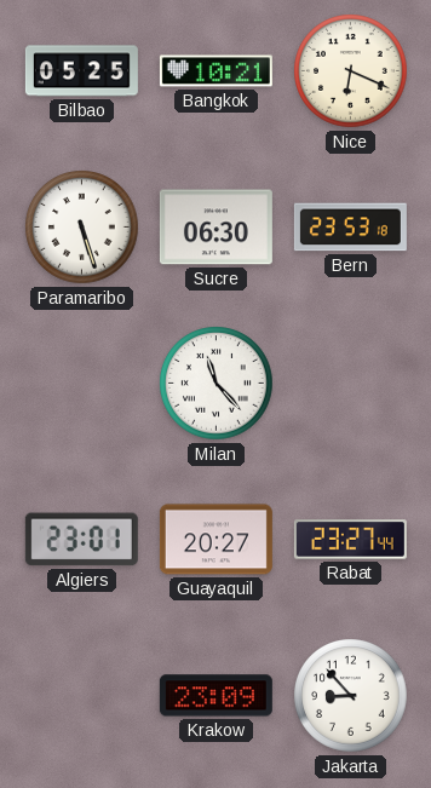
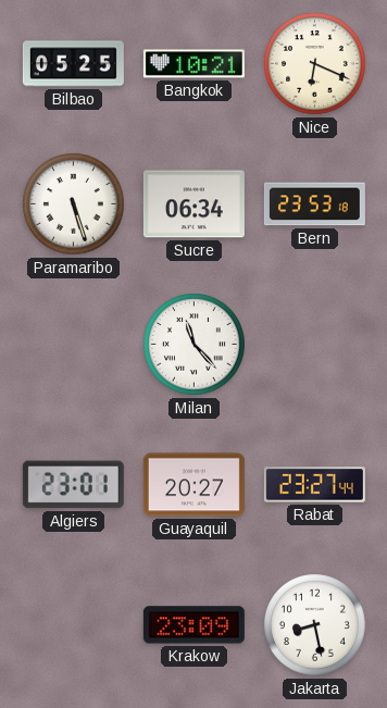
Sucre: 06:30 -> 06:34
Jakarta: 8:53 -> 8:28
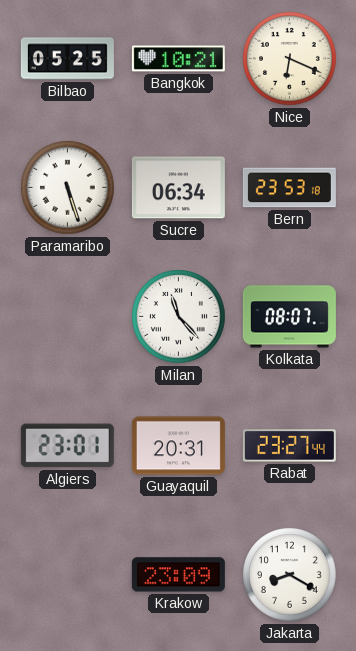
Kolkata: none -> 08:07
Guayaquil: 20:27 -> 20:31
Jakarta: 8:28 -> 8:20
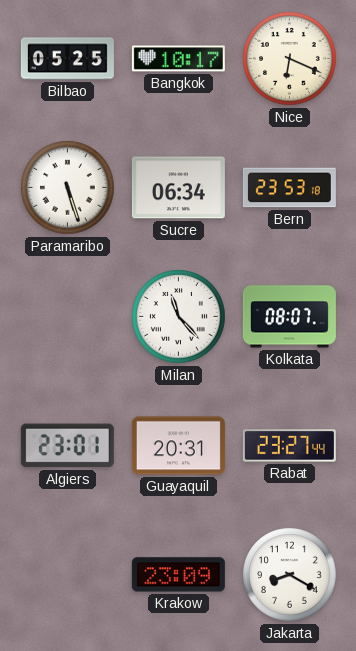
Bangkok: 10:21 -> 10:17
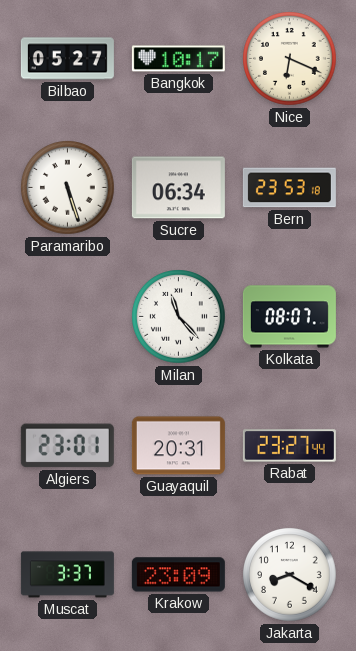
Bilbao: 05:25 -> 05:27
Muscat: none -> 3:37
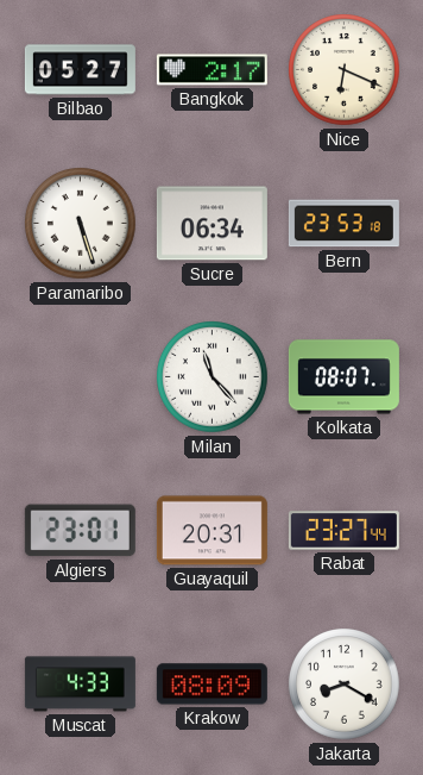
Bangkok: 10:17 -> 2:17
Muscat: 3:37 -> 4:33
Krakow: 23:09 -> 08:09
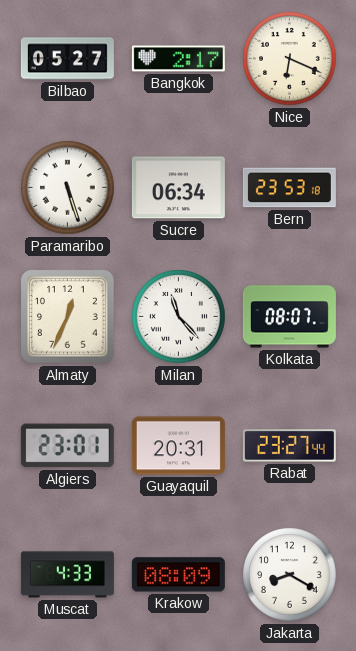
Almaty: none -> 12:34
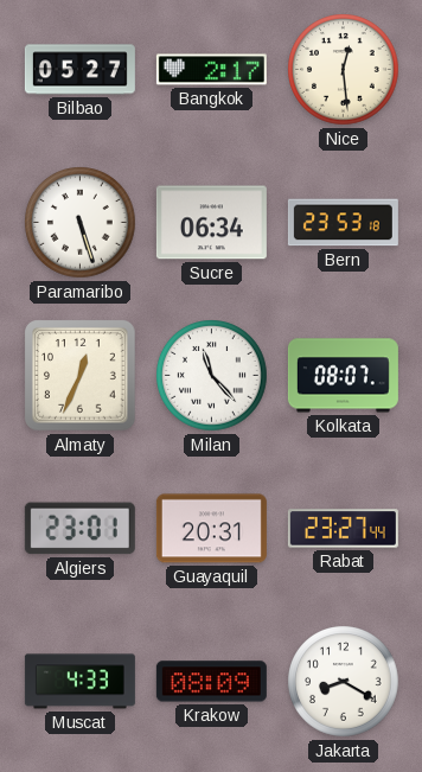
Nice: 6:19 -> 12:29
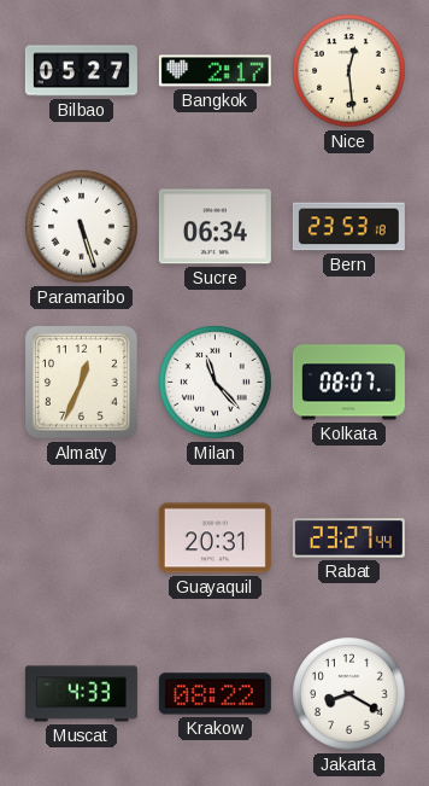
Algiers: 23:01 -> none
Krakow: 08:09 -> 08:22
